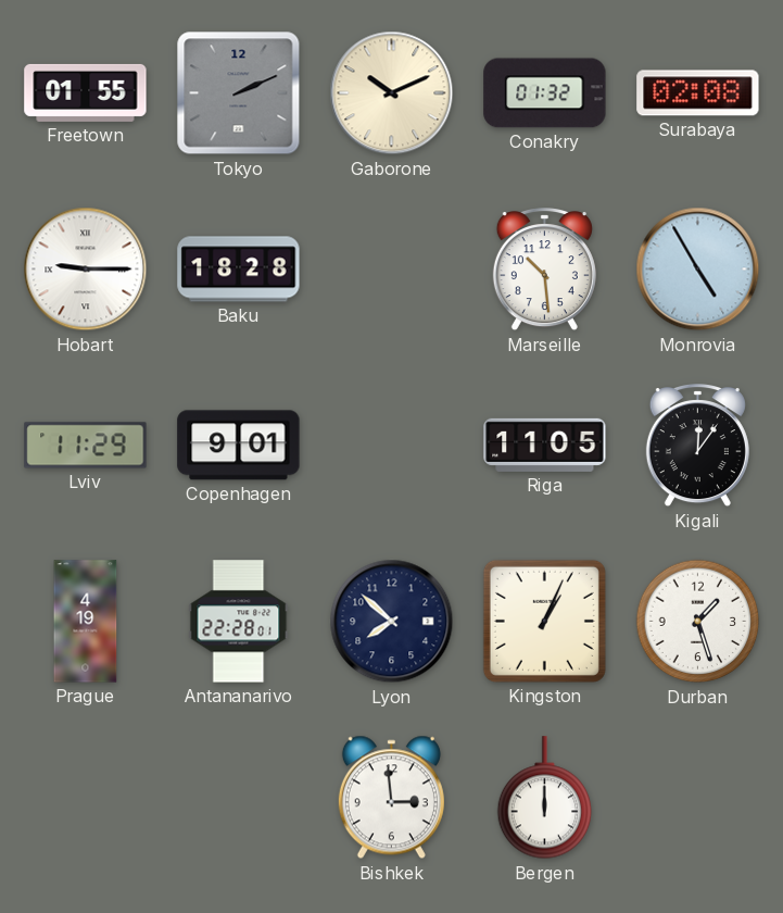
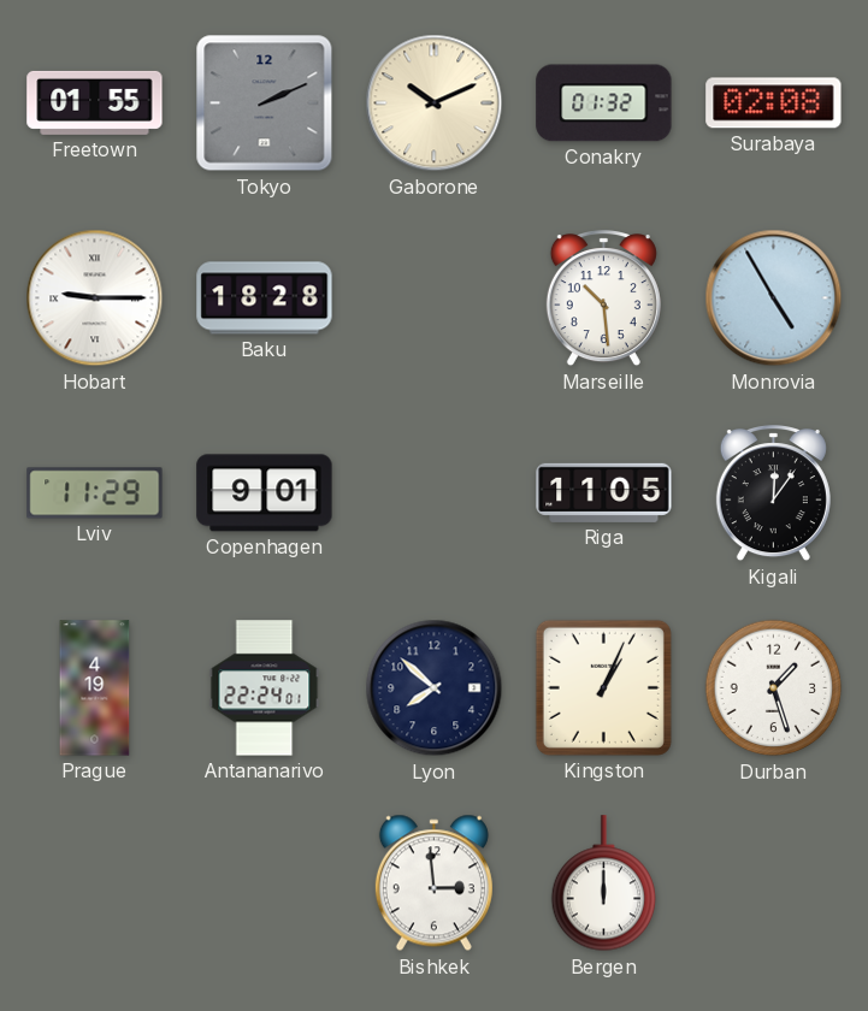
Antananarivo: 22:28 -> 22:24
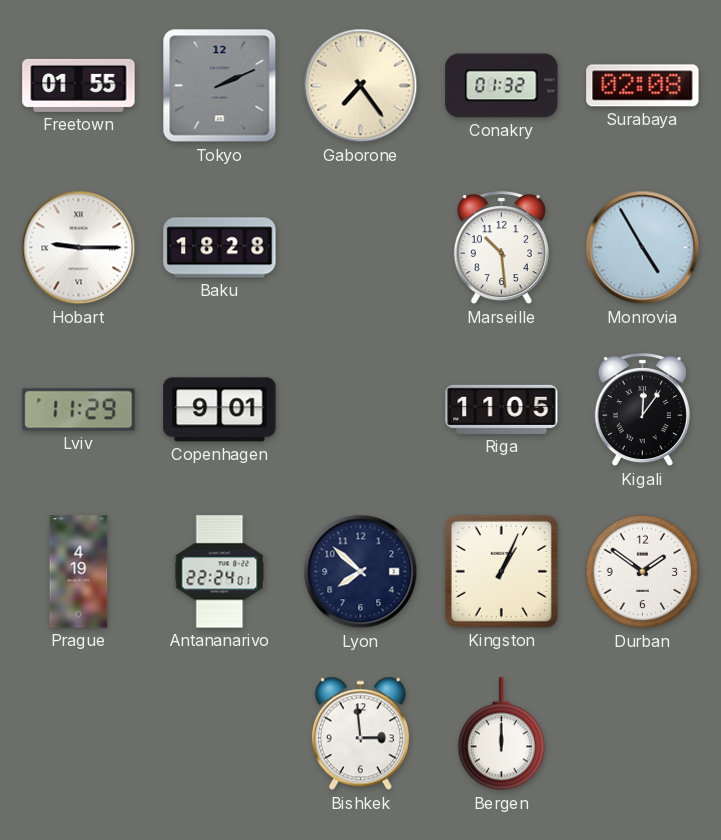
Gaborone: 10:11 -> 7:24
Durban: 1:27 -> 1:51
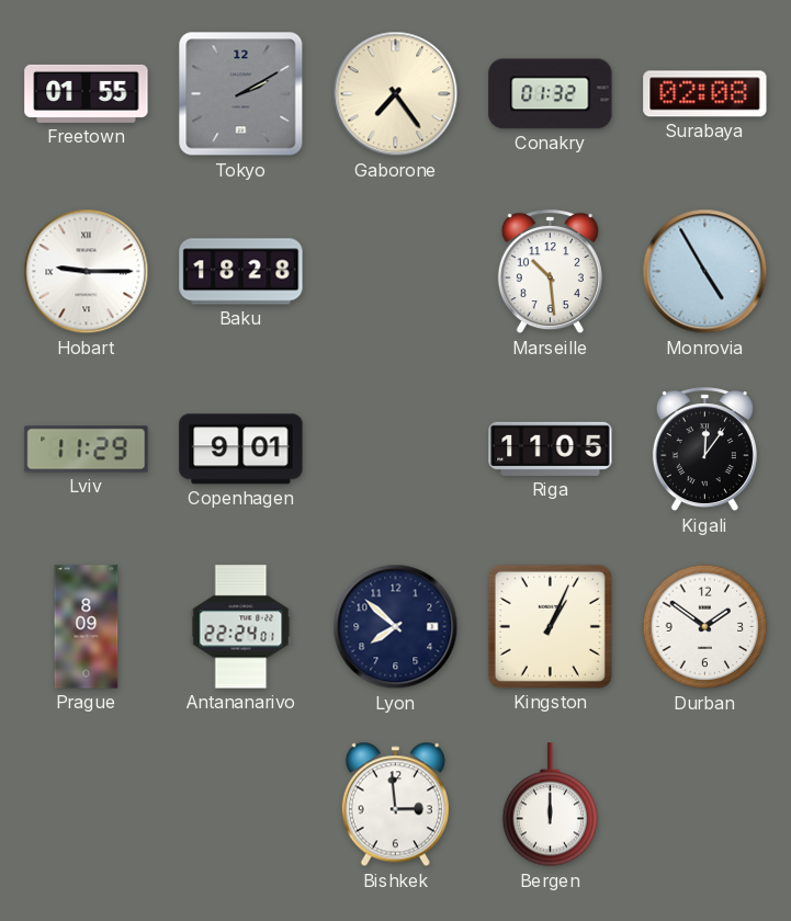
Tokyo: 2:11 -> 2:10
Prague: 4:19 -> 8:09
